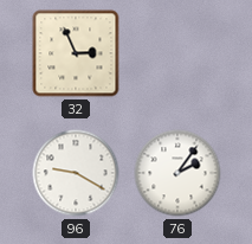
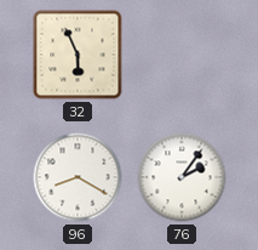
32: 2:56 -> 5:56
96: 9:20 -> 8:20
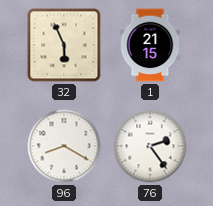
1: none -> 21:15
76: 2:06 -> 2:24
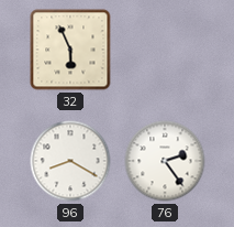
1: 21:15 -> none
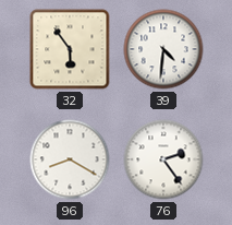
32: 5:56 -> 5:54
39: none -> 4:31
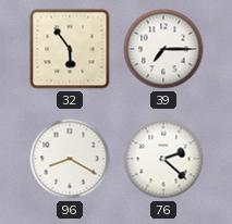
39: 4:31 -> 7:15
76: 2:24 -> 2:22
